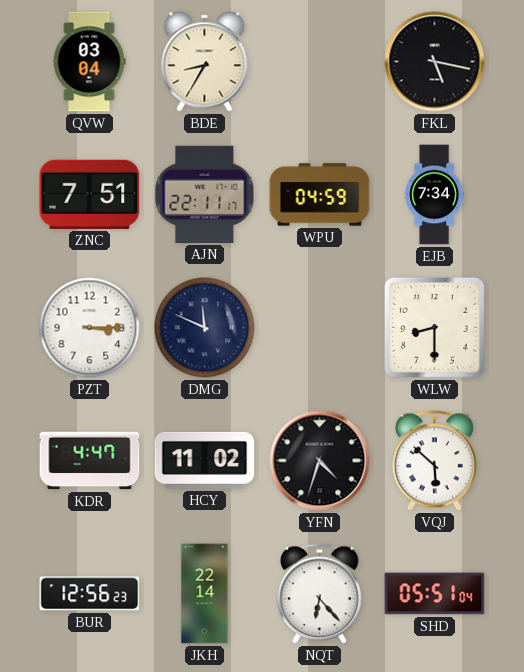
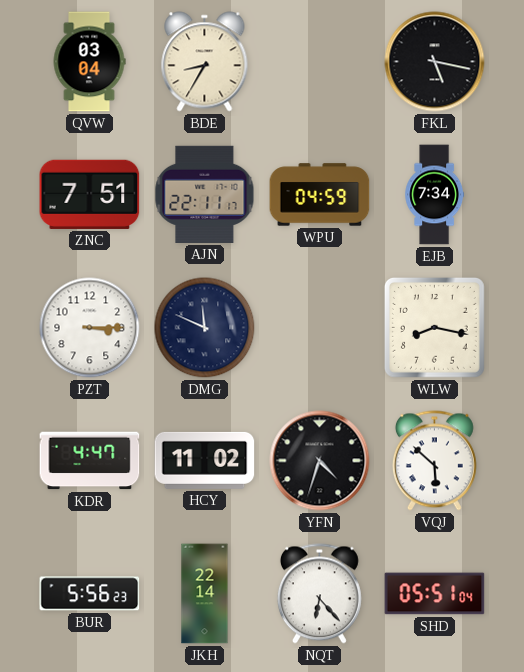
WLW: 8:30 -> 8:17
BUR: 12:56 -> 5:56
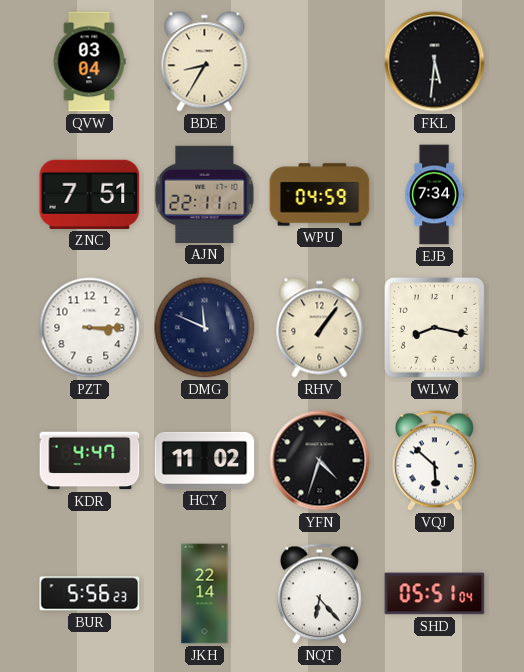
FKL: 5:17 -> 5:31
RHV: none -> 1:06
